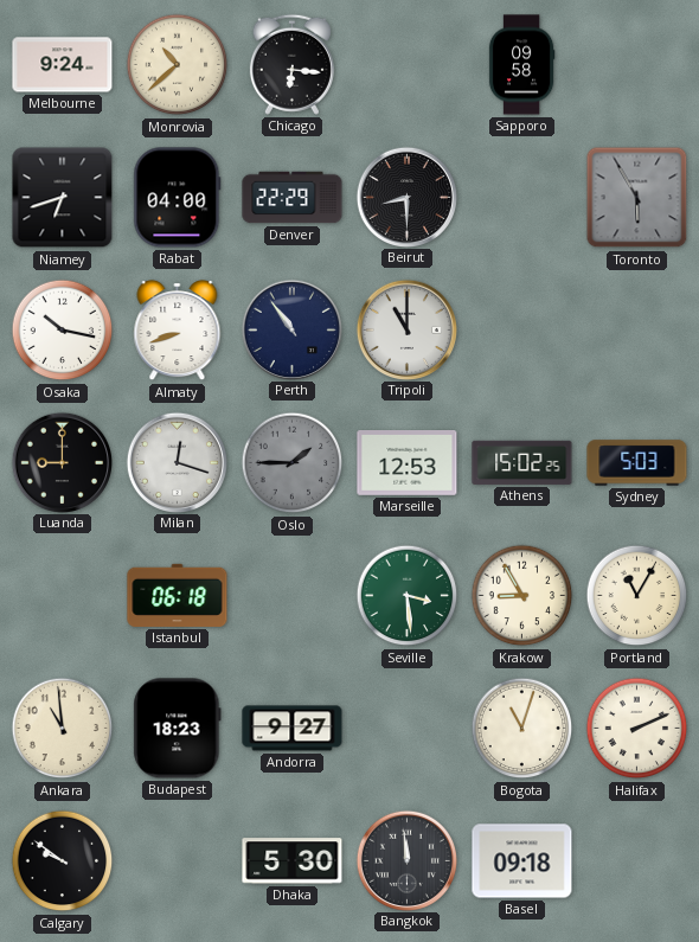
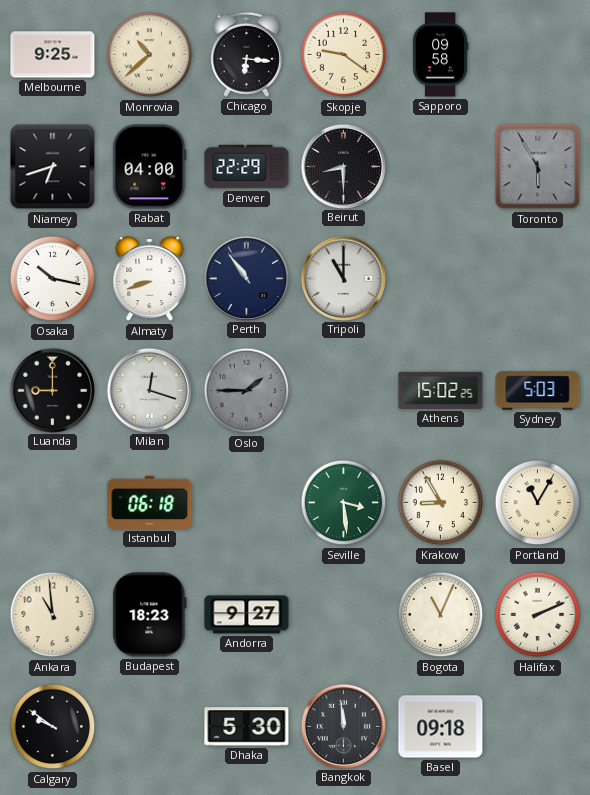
Melbourne: 9:24 -> 9:25
Skopje: none -> 9:21
Marseille: 12:53 -> none
Bogota: 11:03 -> 11:04
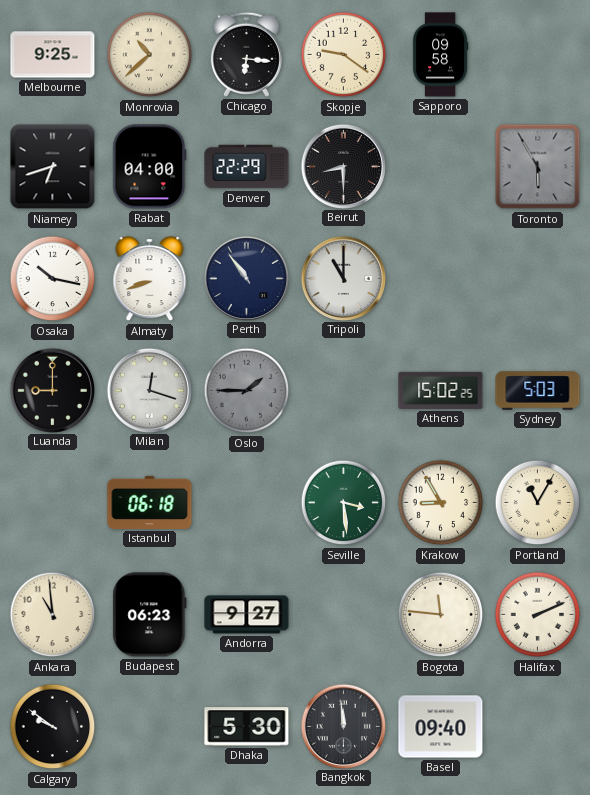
Budapest: 18:23 -> 06:23
Bogota: 11:04 -> 11:46
Basel: 09:18 -> 09:40
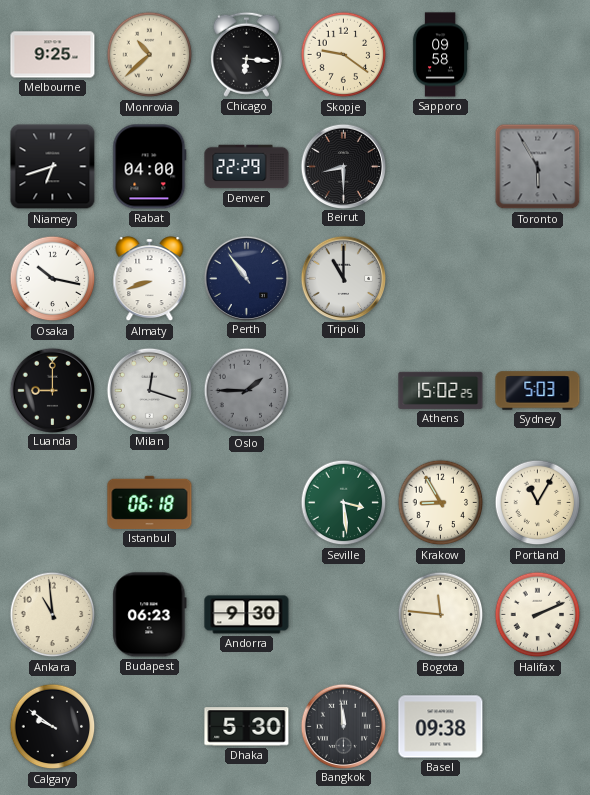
Andorra: 9:27 -> 9:30
Basel: 09:40 -> 09:38
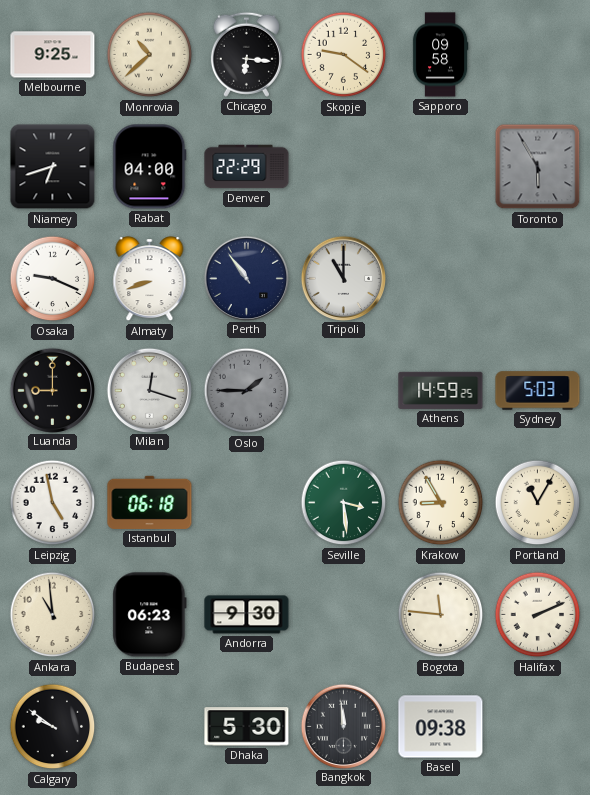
Beirut: 8:30 -> none
Osaka: 10:17 -> 9:19
Athens: 15:02 -> 14:59
Leipzig: none -> 4:58
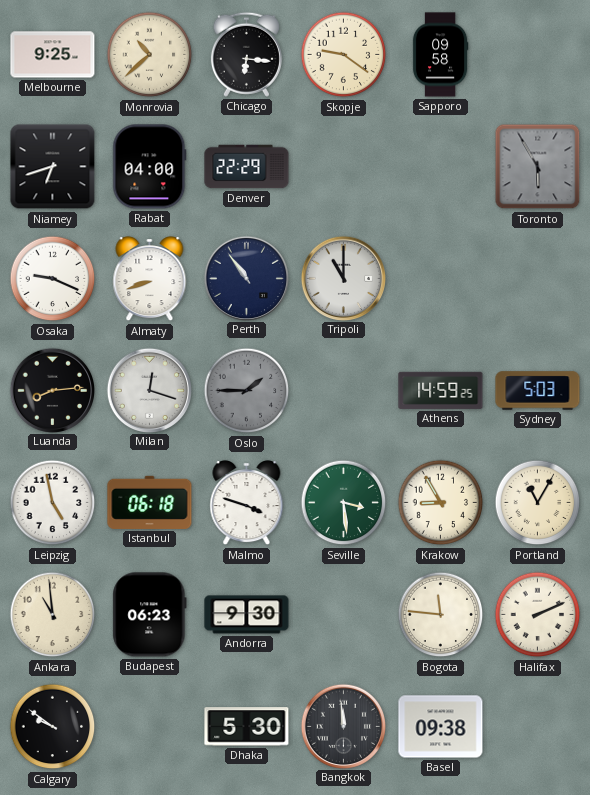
Luanda: 9:00 -> 8:14
Malmo: none -> 3:48
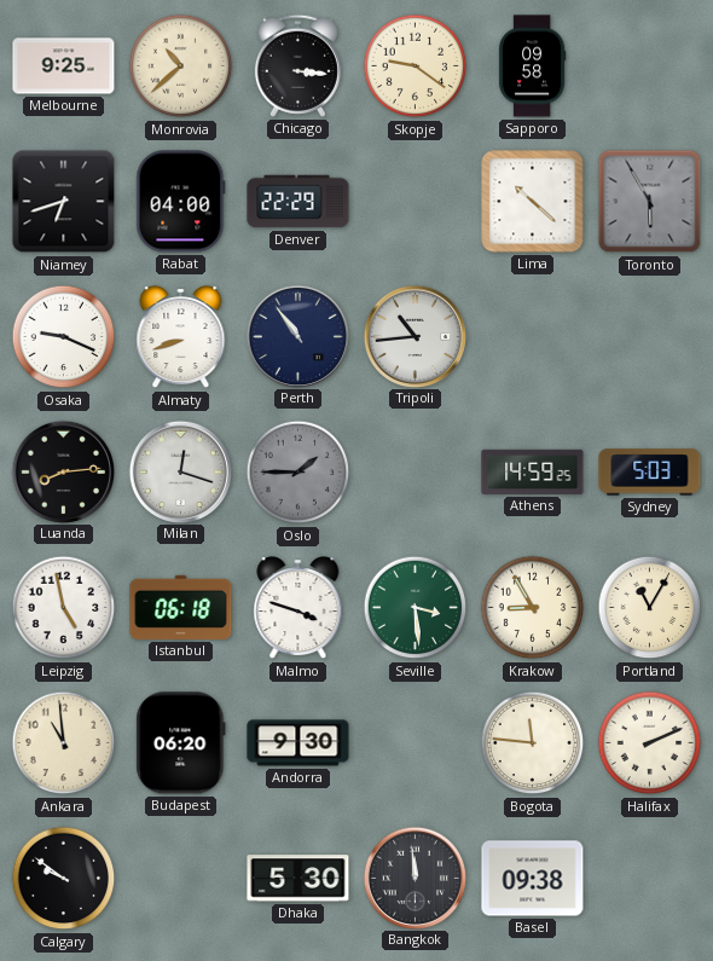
Chicago: 6:16 -> 3:16
Lima: none -> 10:22
Tripoli: 11:00 -> 10:44
Budapest: 06:23 -> 06:20
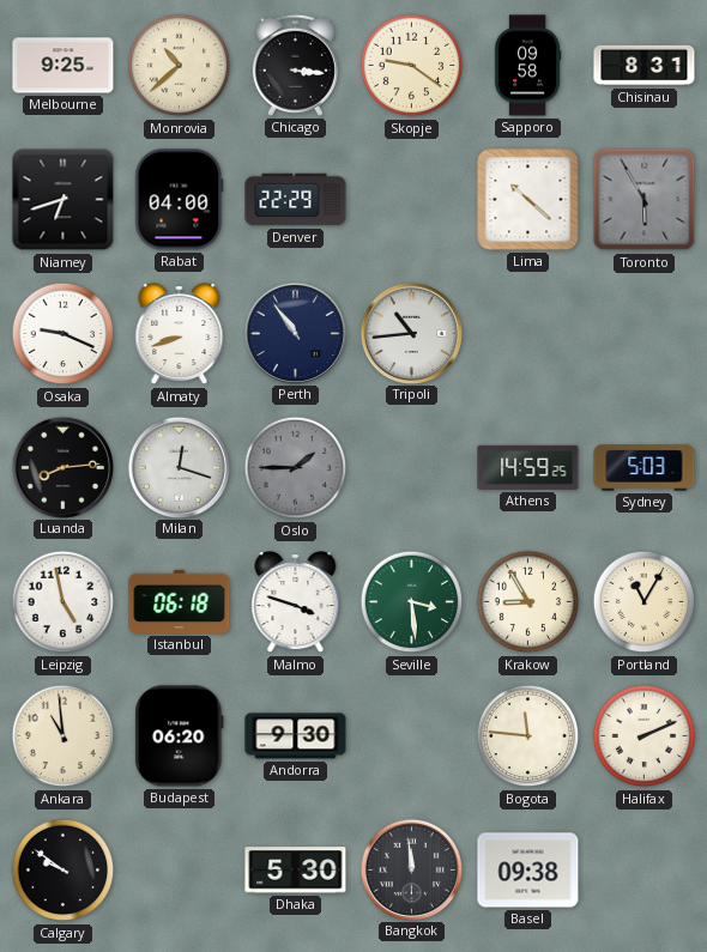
Chisinau: none -> 8:31
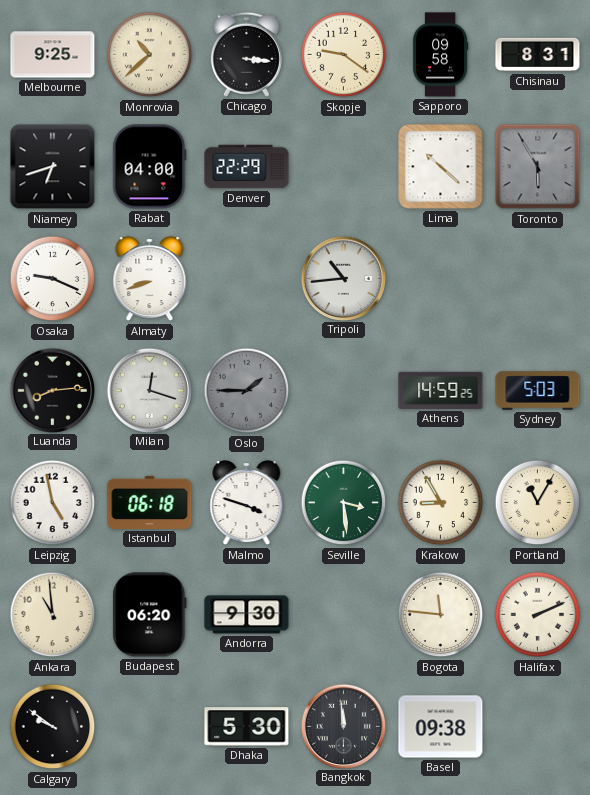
Perth: 10:54 -> none
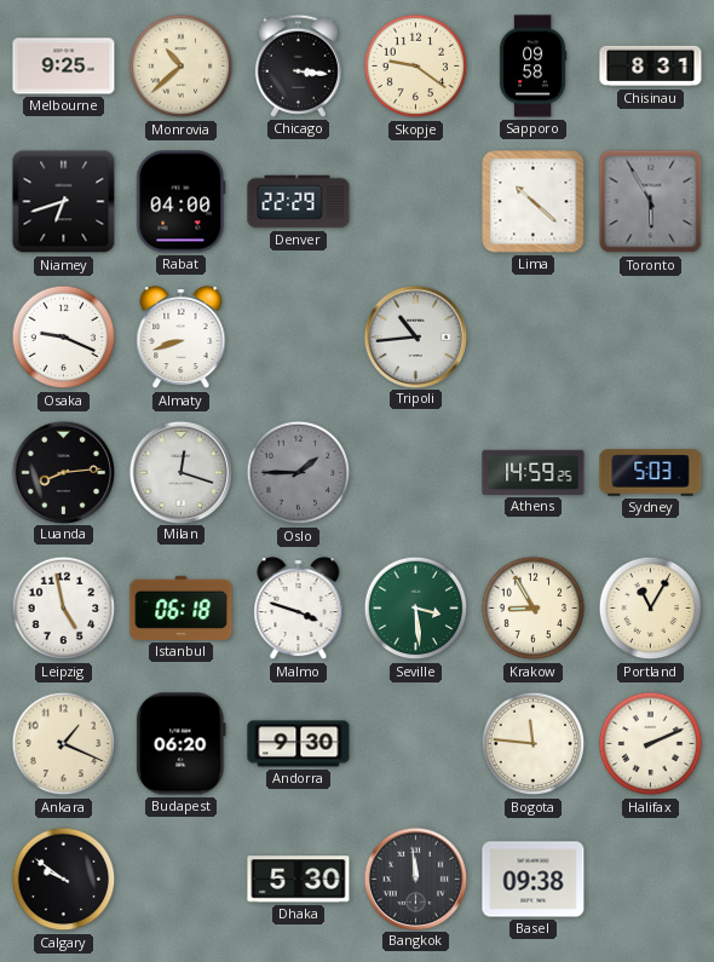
Ankara: 10:59 -> 1:19
